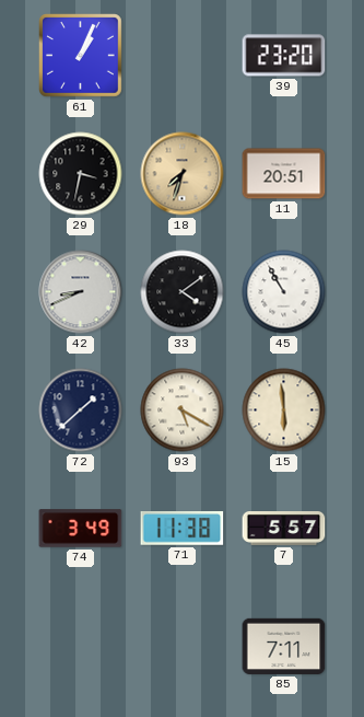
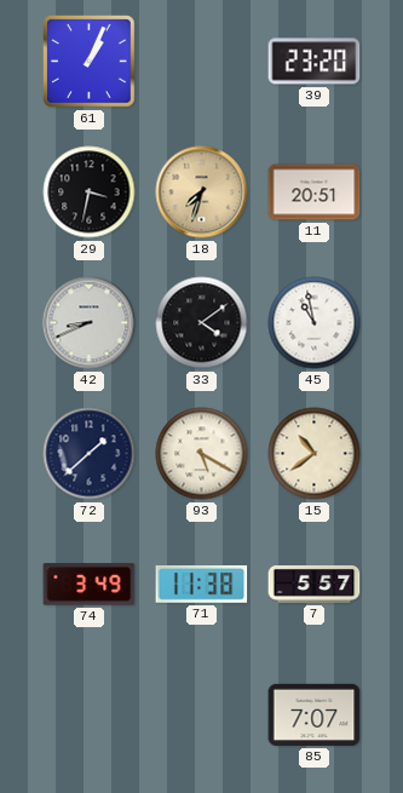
45: 10:55 -> 10:58
15: 5:59 -> 10:39
85: 7:11 -> 7:07
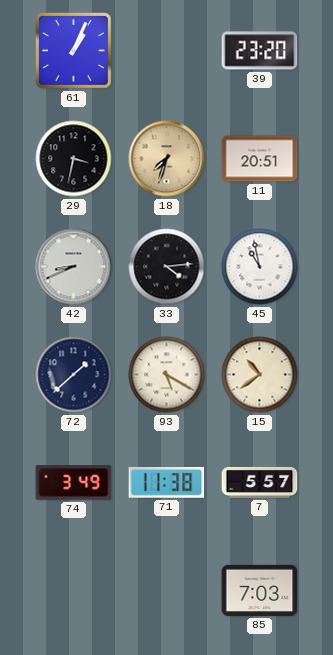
33: 4:09 -> 4:14
85: 7:07 -> 7:03
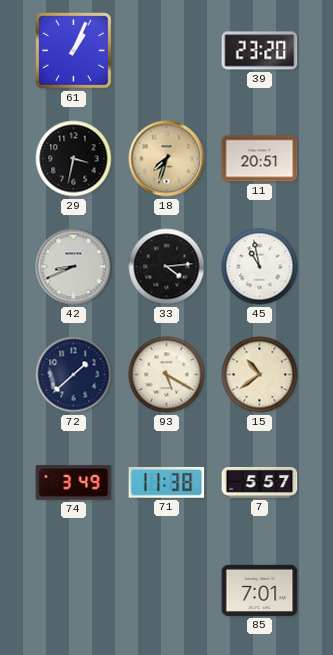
85: 7:03 -> 7:01
